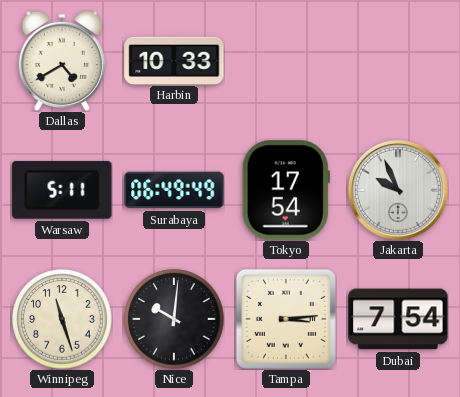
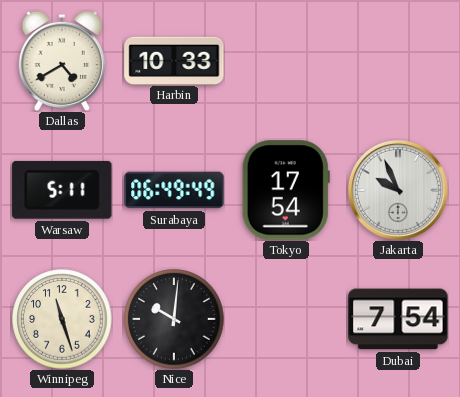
Tampa: 3:14 -> none
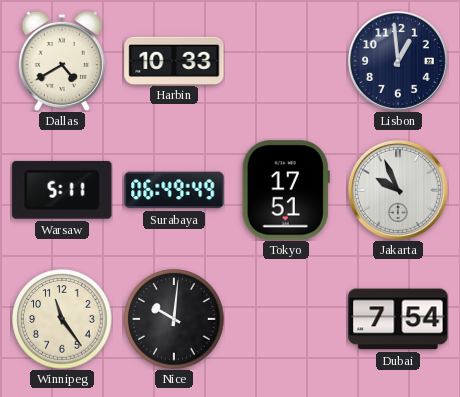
Lisbon: none -> 12:59
Tokyo: 17:54 -> 17:51
Winnipeg: 11:27 -> 11:24
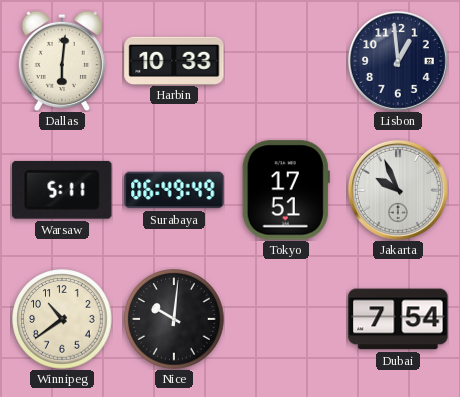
Dallas: 4:40 -> 6:01
Winnipeg: 11:24 -> 10:39
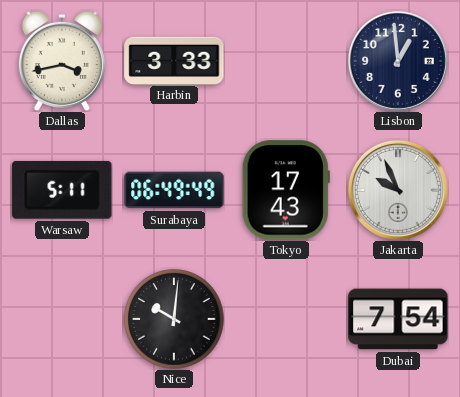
Dallas: 6:01 -> 3:43
Harbin: 10:33 -> 3:33
Tokyo: 17:51 -> 17:43
Winnipeg: 10:39 -> none
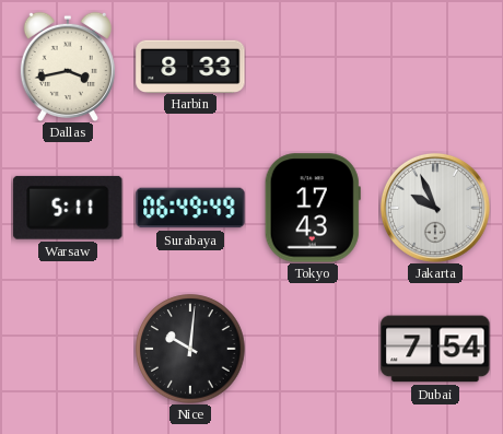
Harbin: 3:33 -> 8:33
Lisbon: 12:59 -> none
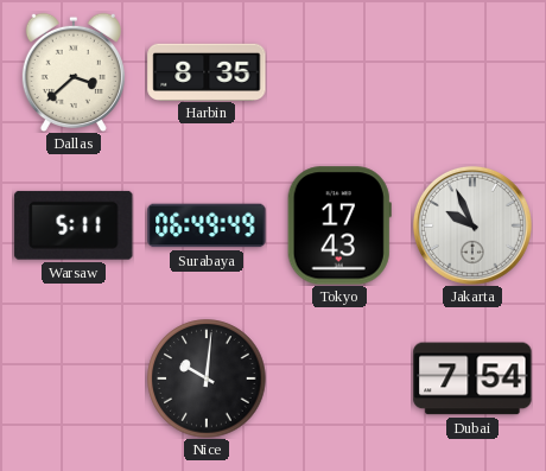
Dallas: 3:43 -> 3:38
Harbin: 8:33 -> 8:35
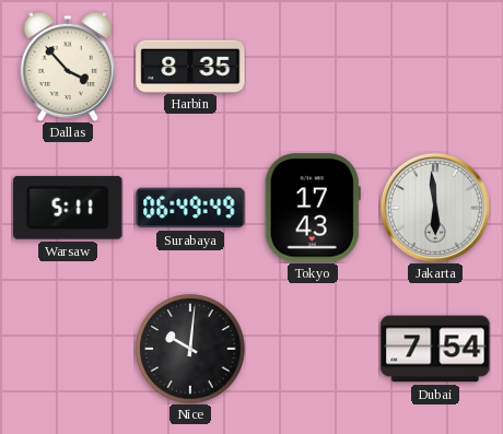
Dallas: 3:38 -> 3:53
Jakarta: 9:56 -> 5:59
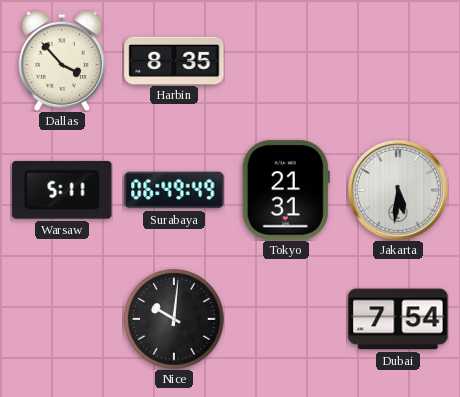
Tokyo: 17:43 -> 21:31
Jakarta: 5:59 -> 5:31
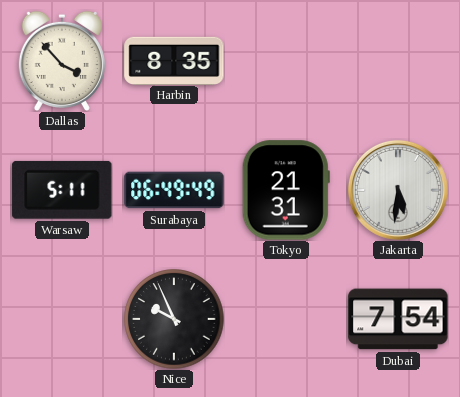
Nice: 10:01 -> 9:56
